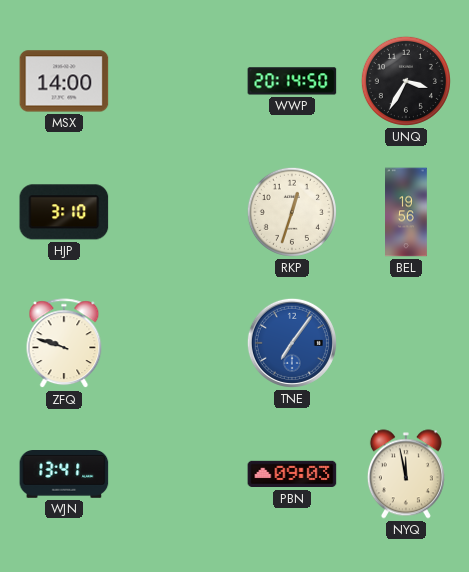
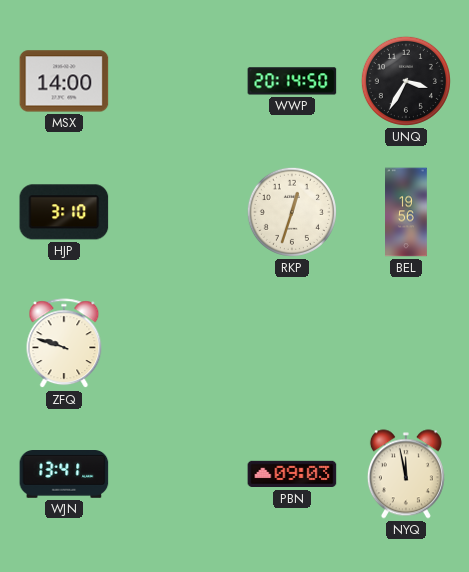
TNE: 7:06 -> none
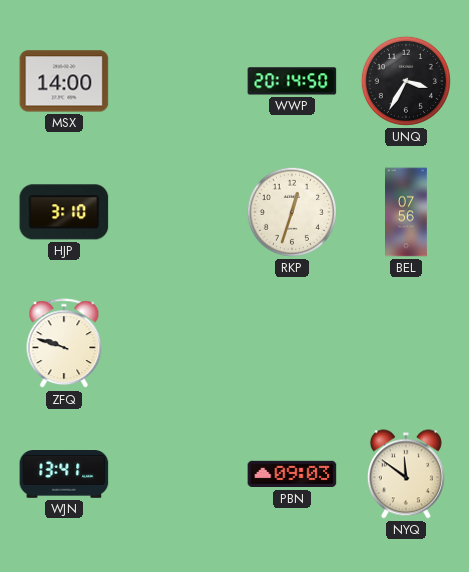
BEL: 19:56 -> 07:56
NYQ: 11:58 -> 11:51
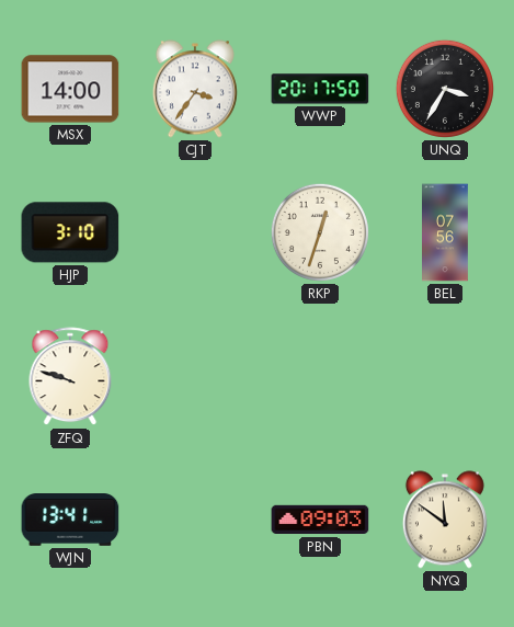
CJT: none -> 3:36
WWP: 20:14 -> 20:17
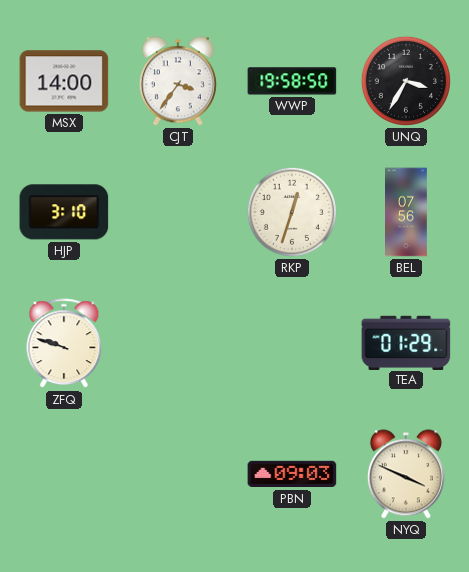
WWP: 20:17 -> 19:58
TEA: none -> 01:29
WJN: 13:41 -> none
NYQ: 11:51 -> 3:49
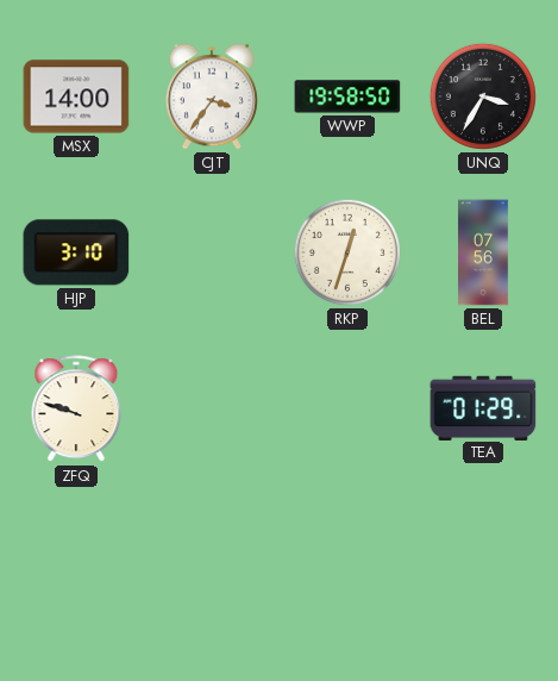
PBN: 09:03 -> none
NYQ: 3:49 -> none
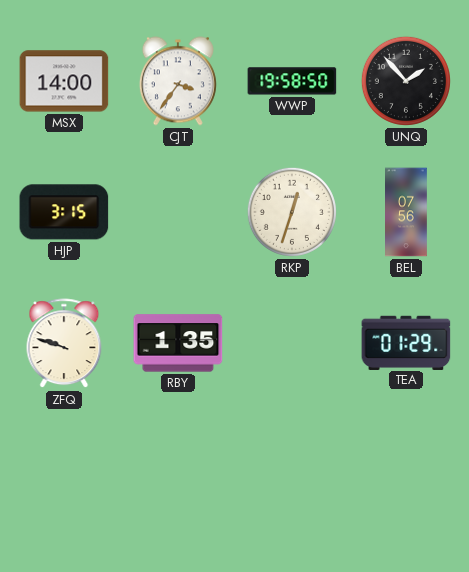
UNQ: 3:35 -> 1:53
HJP: 3:10 -> 3:15
RBY: none -> 1:35
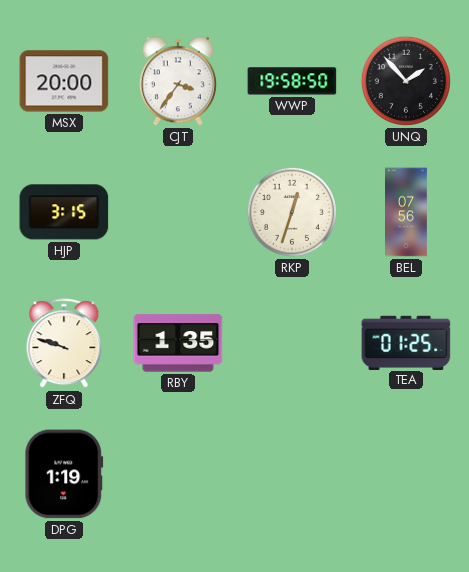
MSX: 14:00 -> 20:00
TEA: 01:29 -> 01:25
DPG: none -> 1:19
